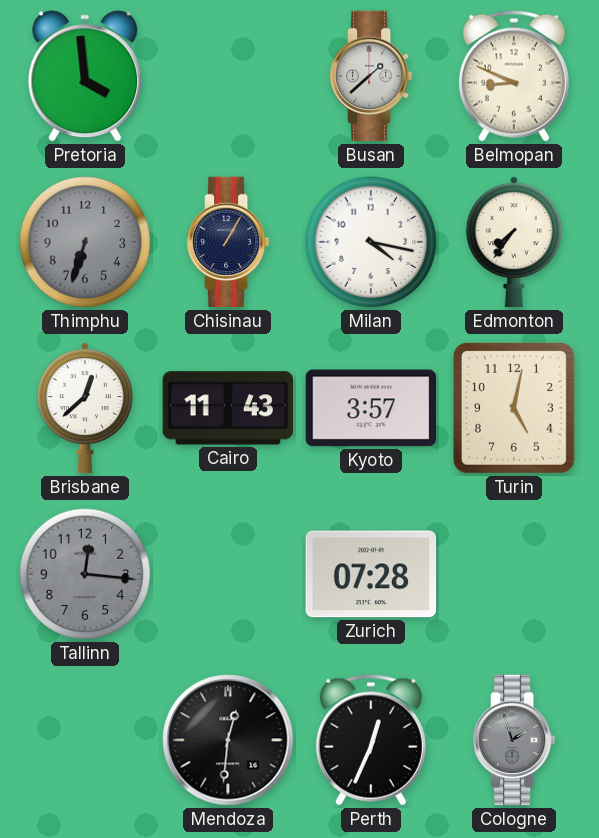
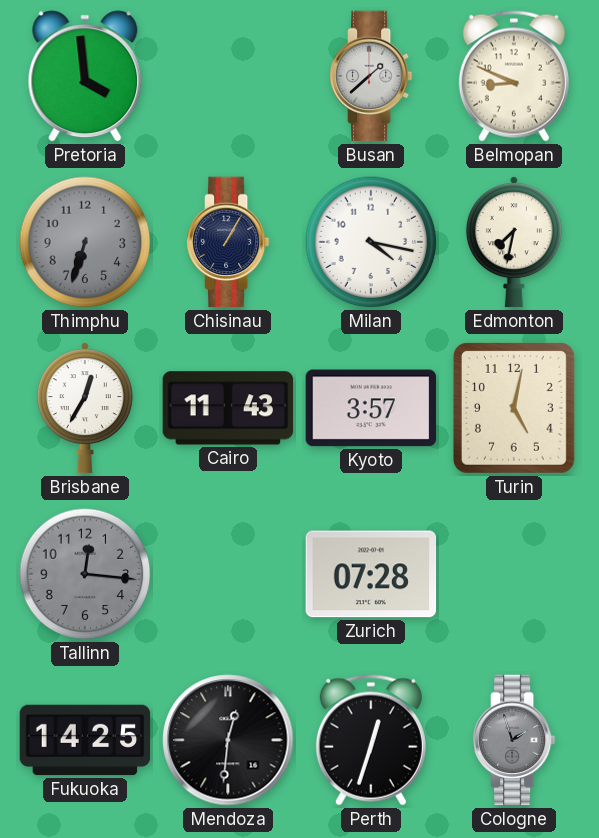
Edmonton: 7:36 -> 7:32
Brisbane: 12:38 -> 12:35
Fukuoka: none -> 14:25
Perth: 12:34 -> 12:33
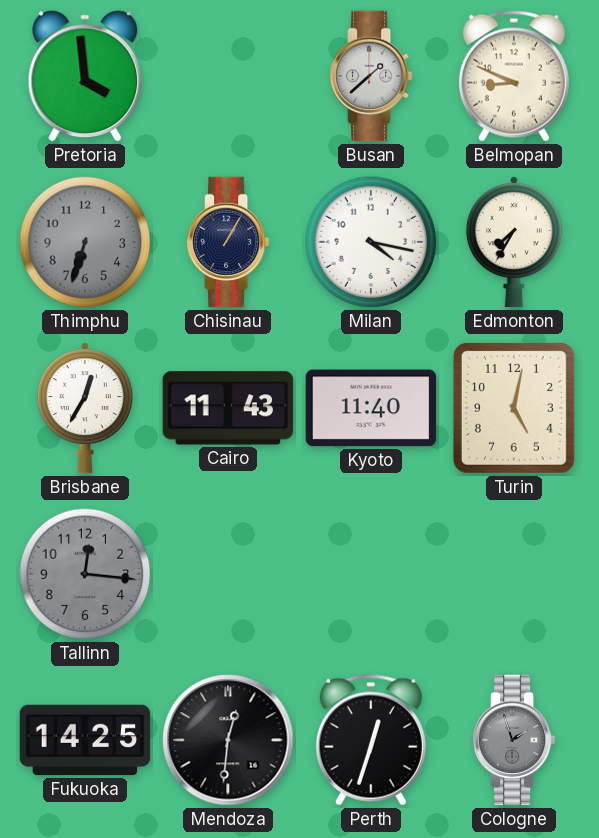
Edmonton: 7:32 -> 7:35
Kyoto: 3:57 -> 11:40
Zurich: 07:28 -> none
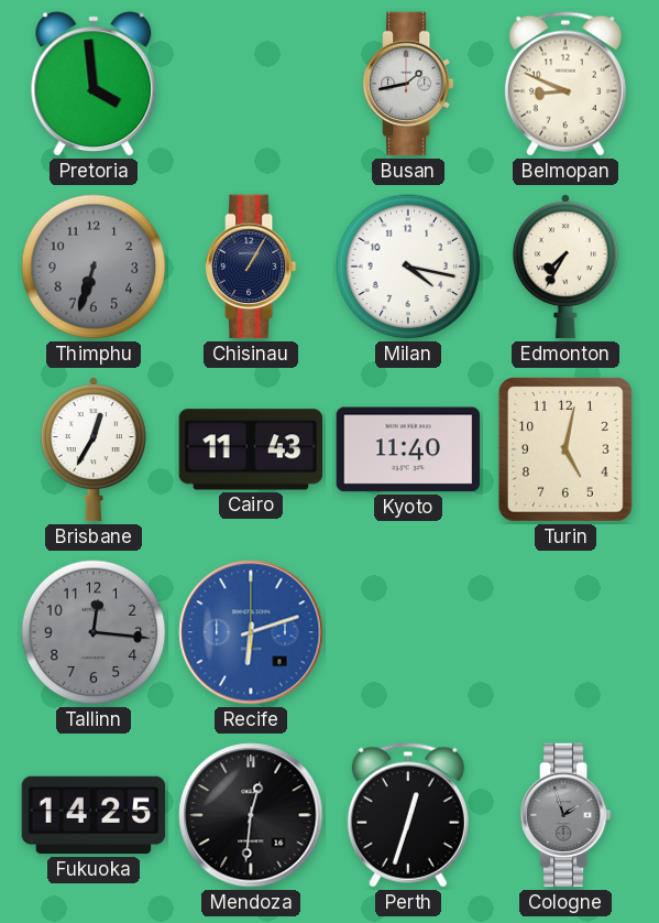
Busan: 1:38 -> 1:43
Recife: none -> 6:12
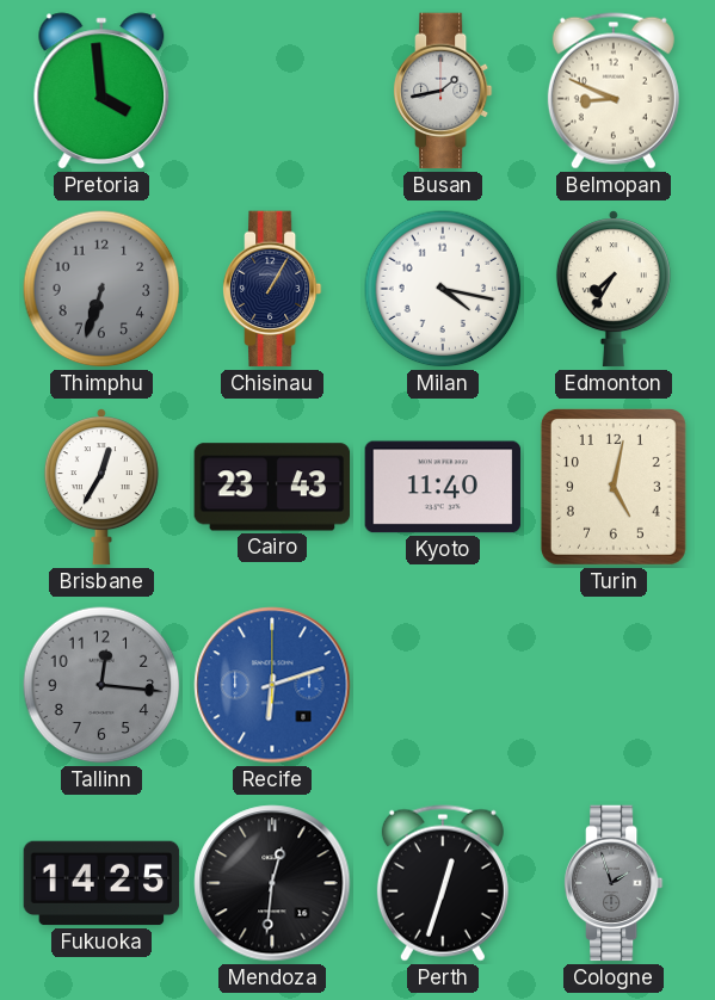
Cairo: 11:43 -> 23:43
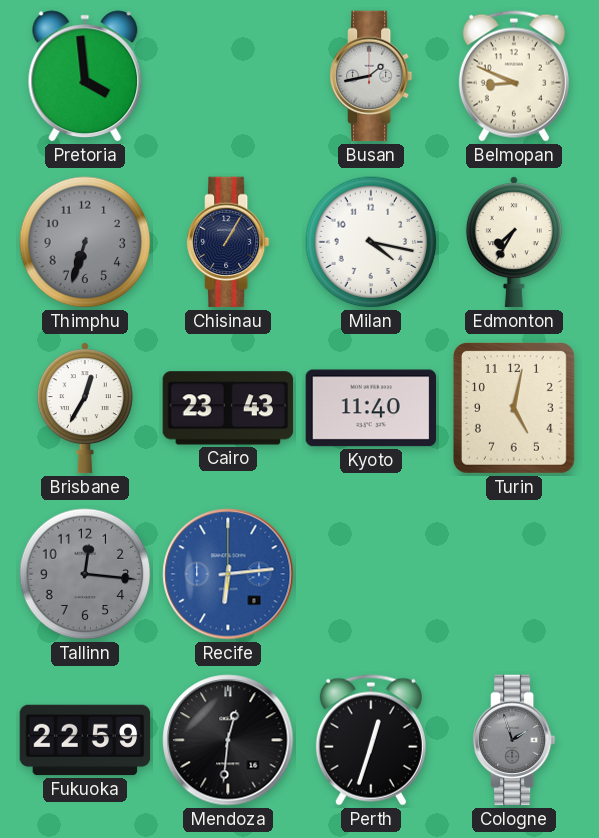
Recife: 6:12 -> 6:14
Fukuoka: 14:25 -> 22:59
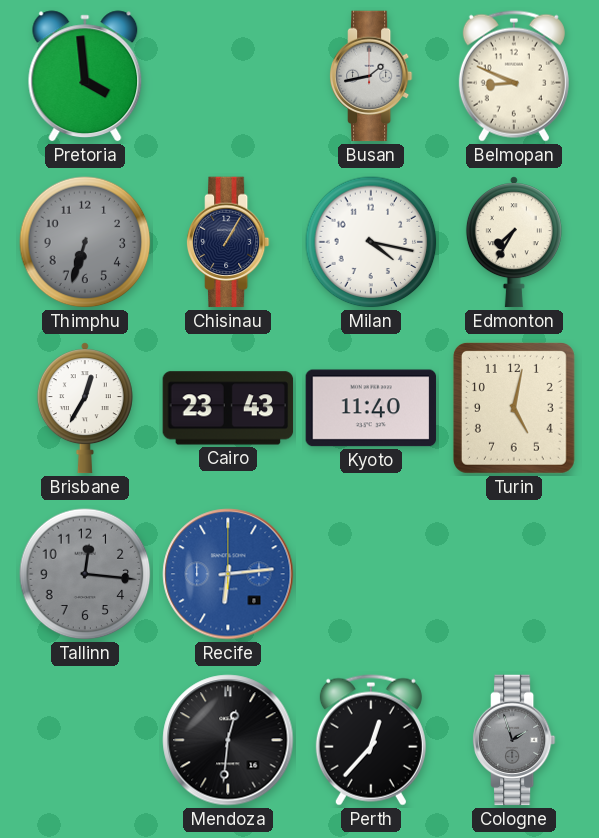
Fukuoka: 22:59 -> none
Perth: 12:33 -> 12:37
